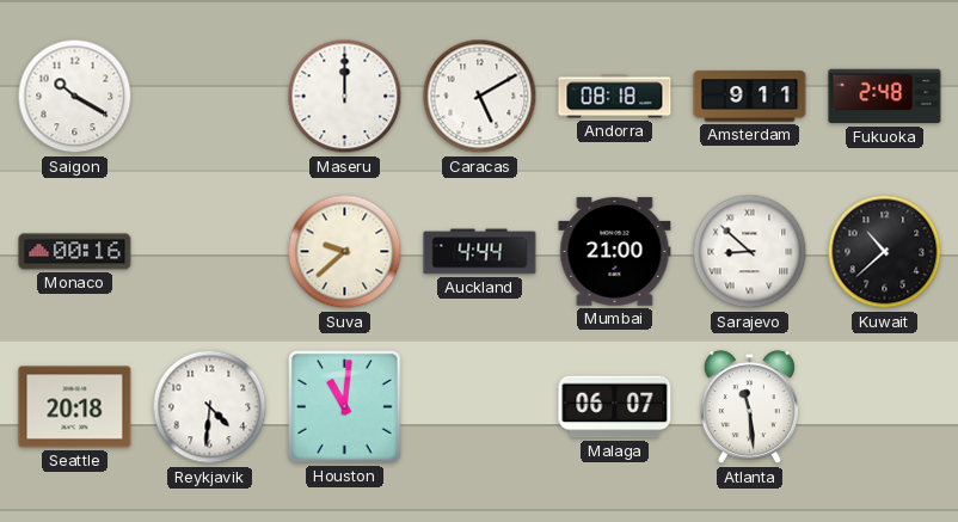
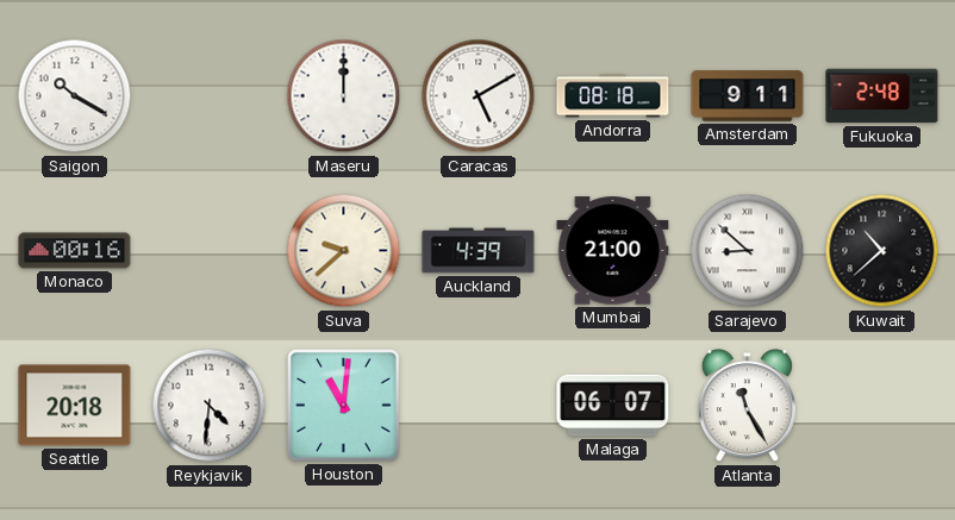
Auckland: 4:44 -> 4:39
Atlanta: 11:29 -> 11:25
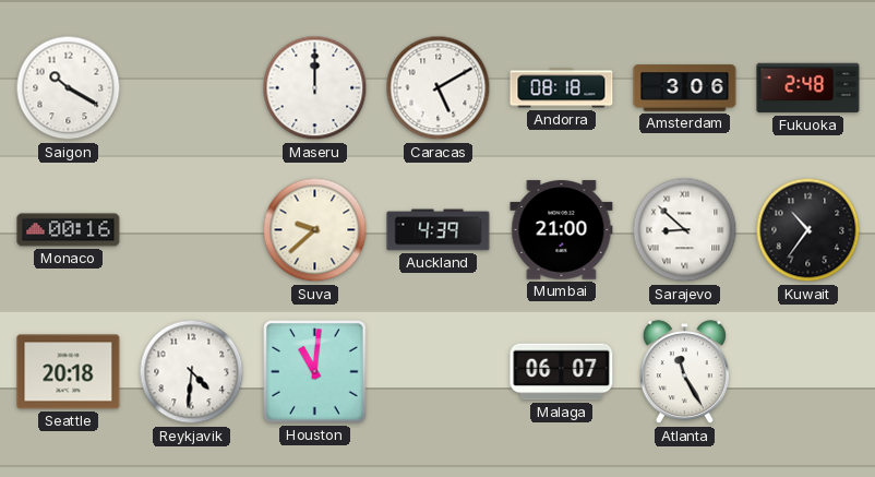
Amsterdam: 9:11 -> 3:06
Kuwait: 10:38 -> 10:36
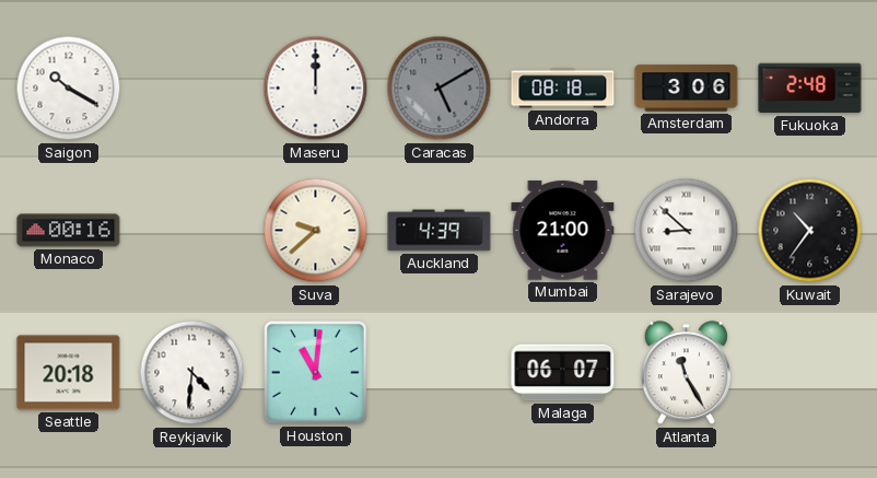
Caracas dial: white -> grey
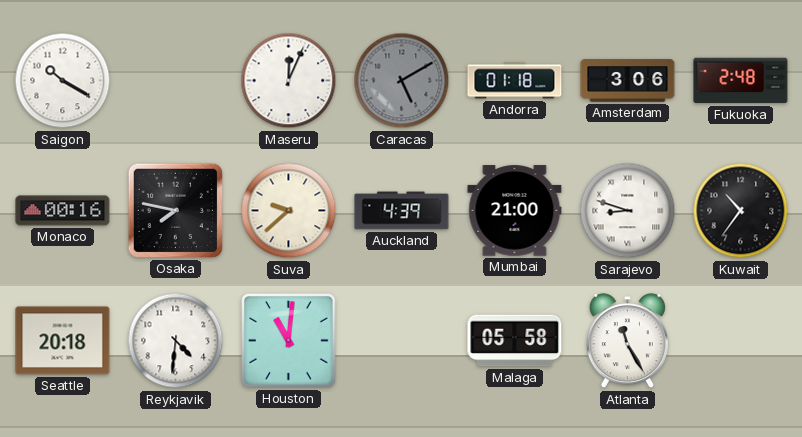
Maseru: 12:00 -> 12:04
Andorra: 08:18 -> 01:18
Osaka: none -> 7:47
Sarajevo: 8:52 -> 8:48
Malaga: 06:07 -> 05:58
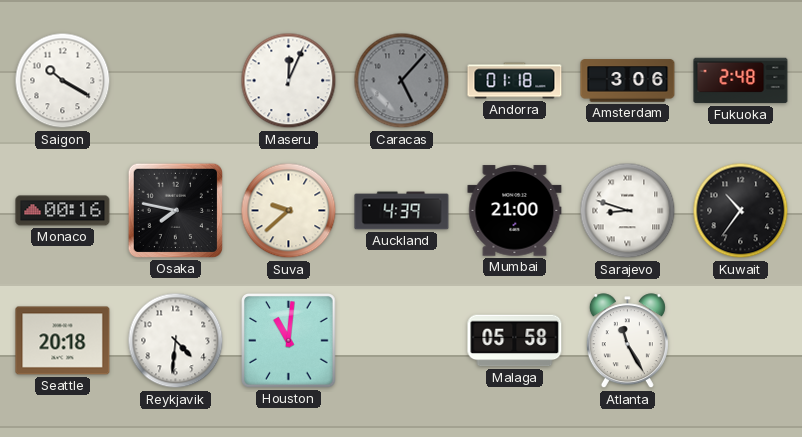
Caracas: 5:10 -> 5:07
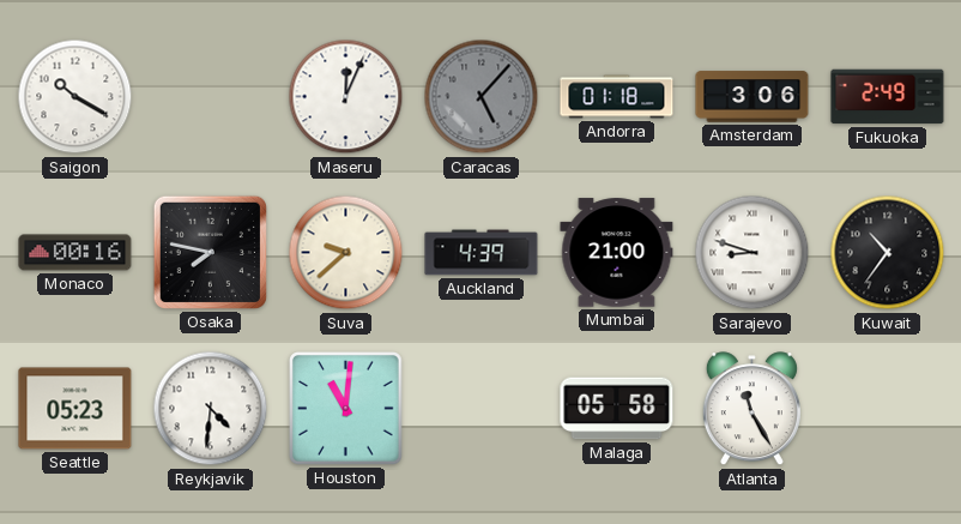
Fukuoka: 2:48 -> 2:49
Seattle: 20:18 -> 05:23
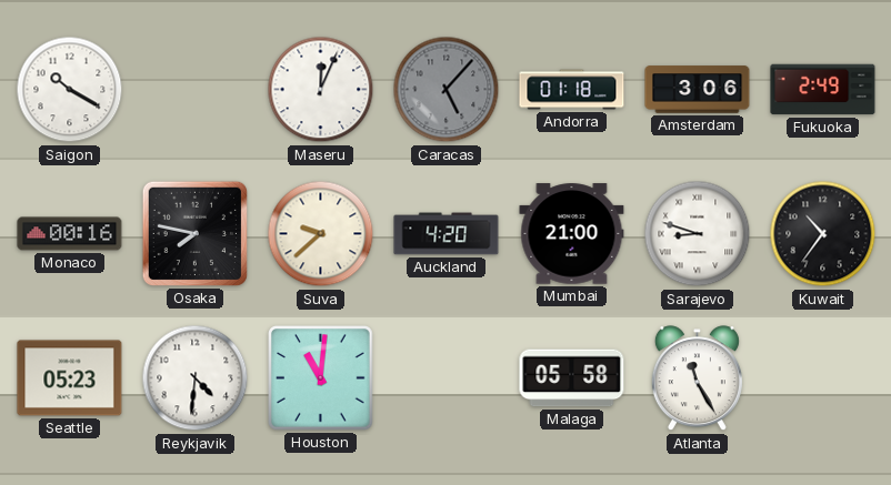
Auckland: 4:39 -> 4:20
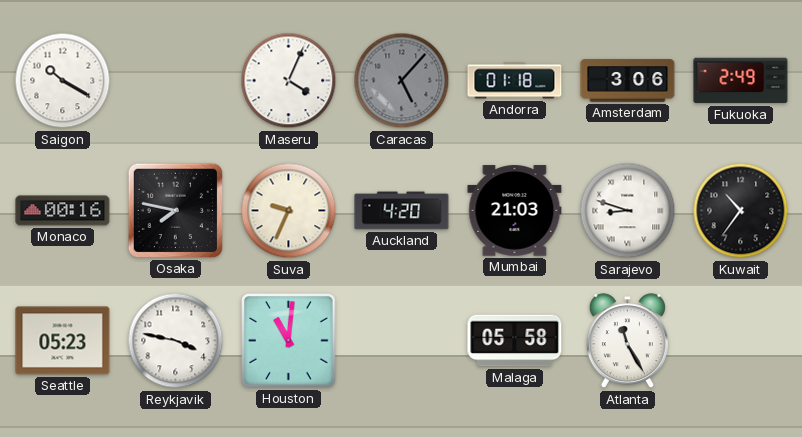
Maseru: 12:04 -> 4:04
Suva: 9:38 -> 9:34
Mumbai: 21:00 -> 21:03
Reykjavik: 4:31 -> 3:47
